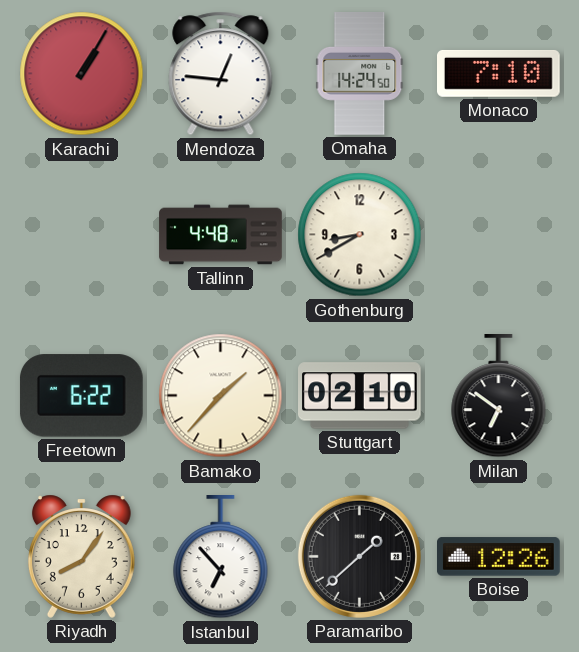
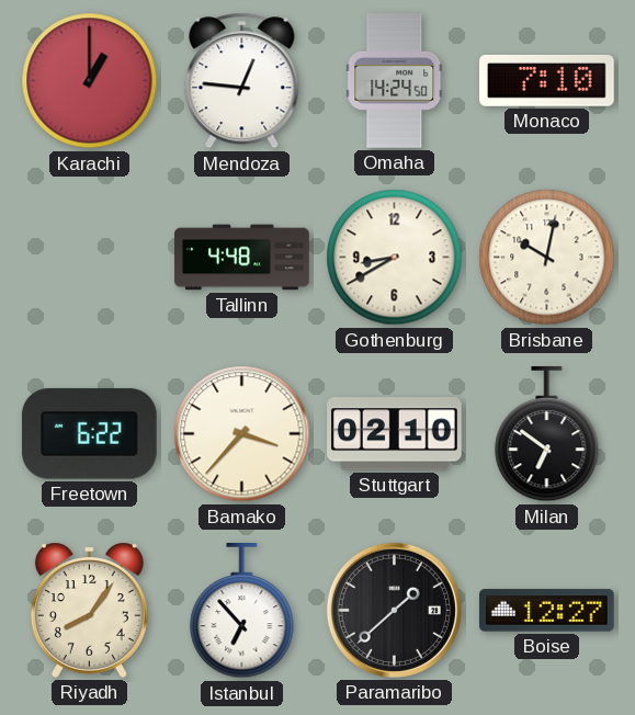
Karachi: 1:05 -> 1:00
Brisbane: none -> 10:02
Bamako: 1:37 -> 3:37
Boise: 12:26 -> 12:27
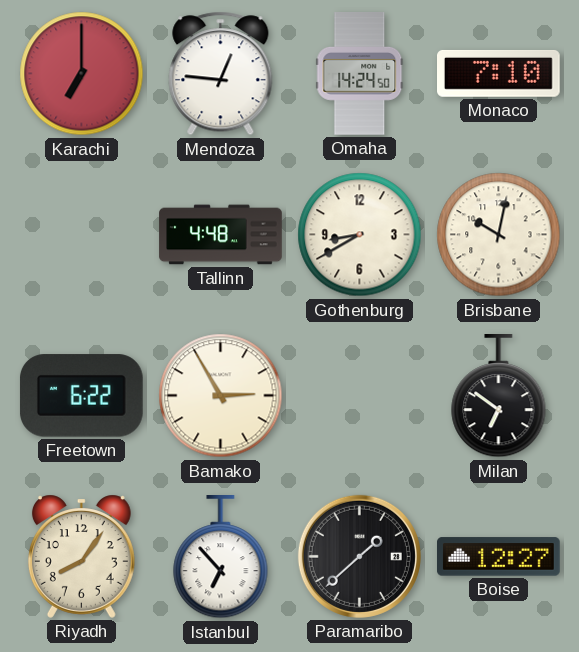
Karachi: 1:00 -> 7:00
Bamako: 3:37 -> 2:55
Stuttgart: 02:10 -> none
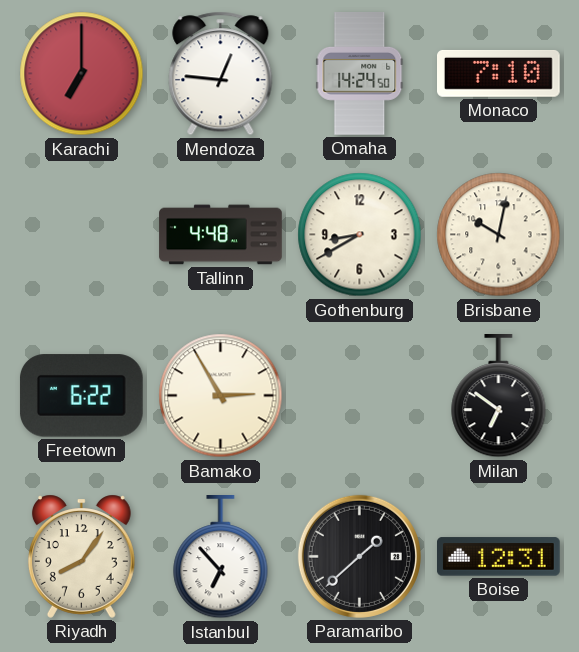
Boise: 12:27 -> 12:31
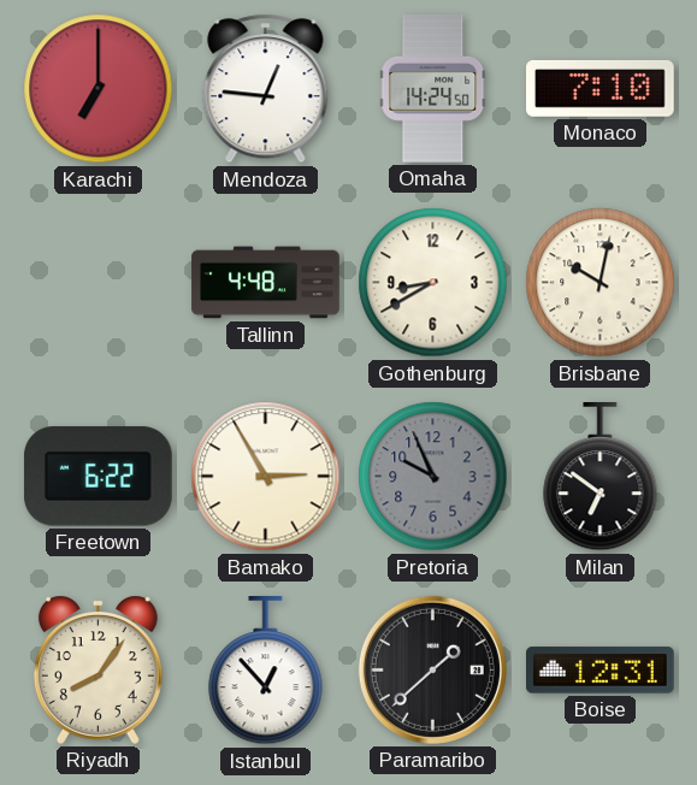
Pretoria: none -> 9:56
Istanbul: 6:53 -> 12:53
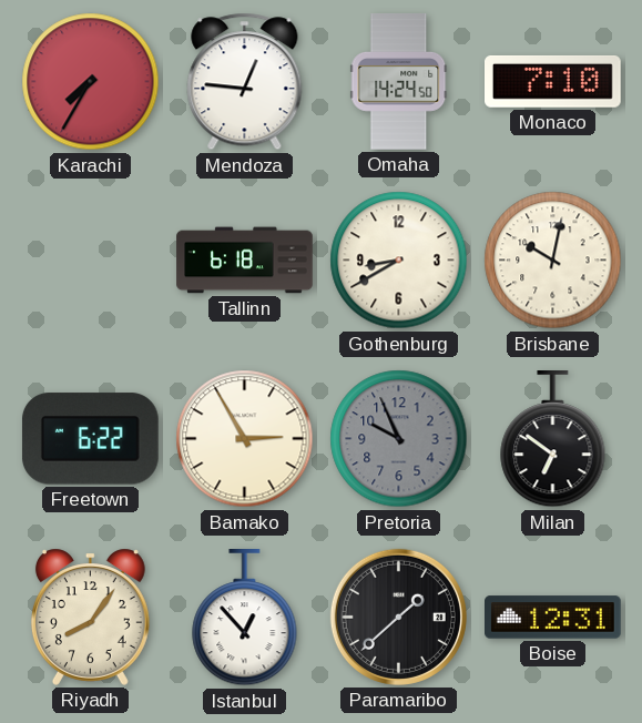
Karachi: 7:00 -> 7:35
Tallinn: 4:48 -> 6:18
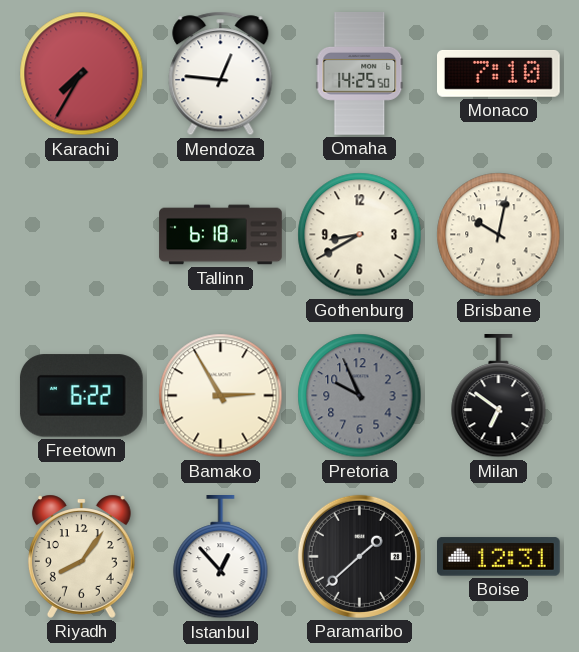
Omaha: 14:24 -> 14:25
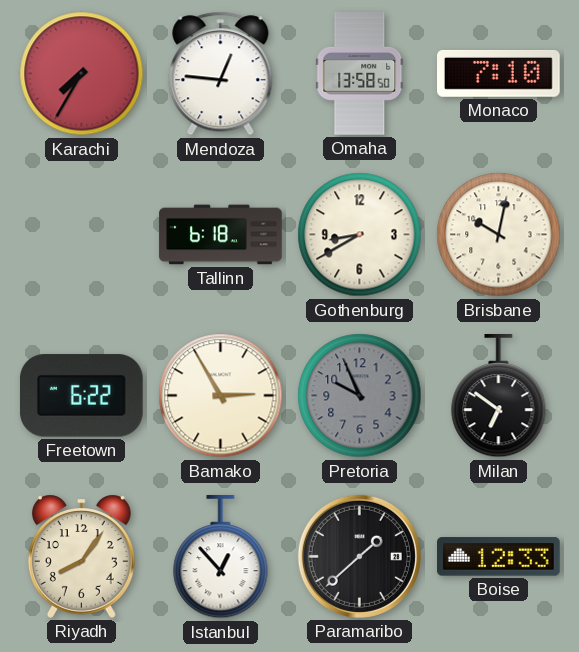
Omaha: 14:25 -> 13:58
Boise: 12:31 -> 12:33
